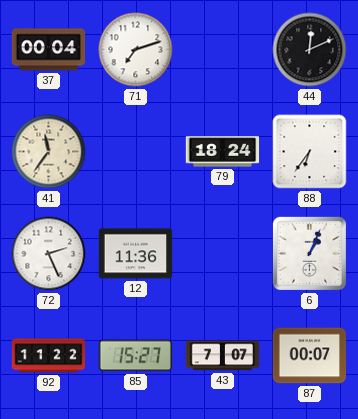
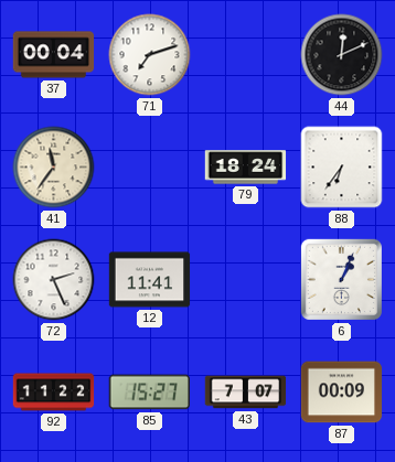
12: 11:36 -> 11:41
87: 00:07 -> 00:09
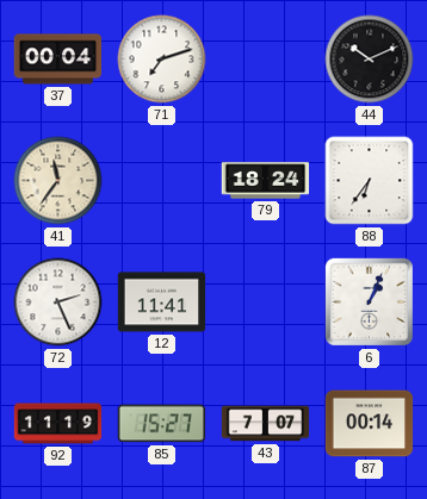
44: 12:11 -> 10:11
92: 11:22 -> 11:19
87: 00:09 -> 00:14
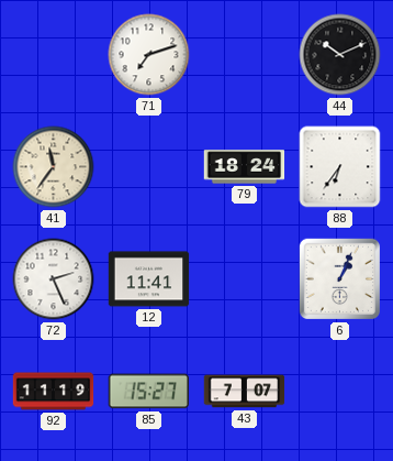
37: 00:04 -> none
87: 00:14 -> none
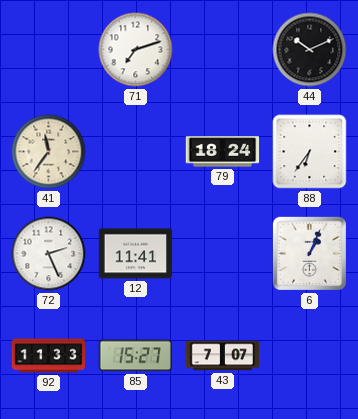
92: 11:19 -> 11:33
